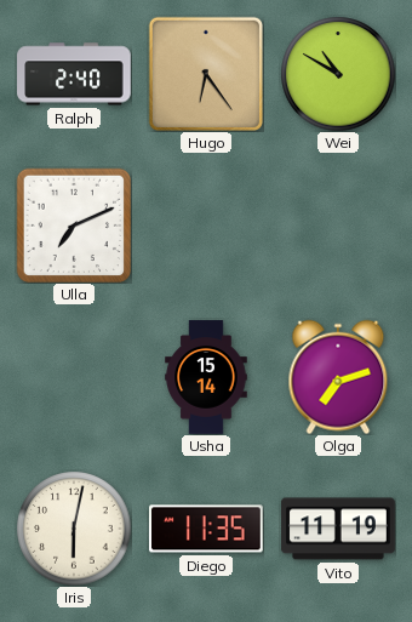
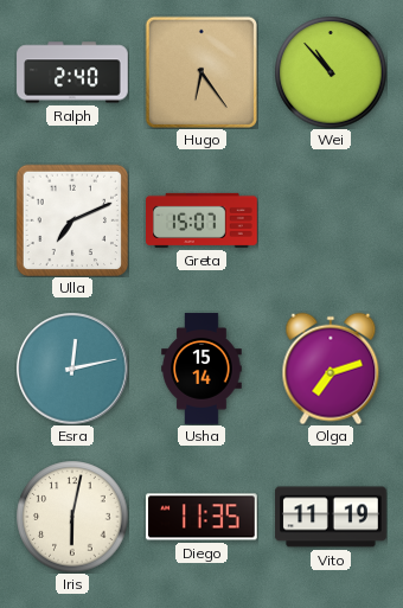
Wei: 10:50 -> 10:53
Greta: none -> 15:07
Esra: none -> 12:13
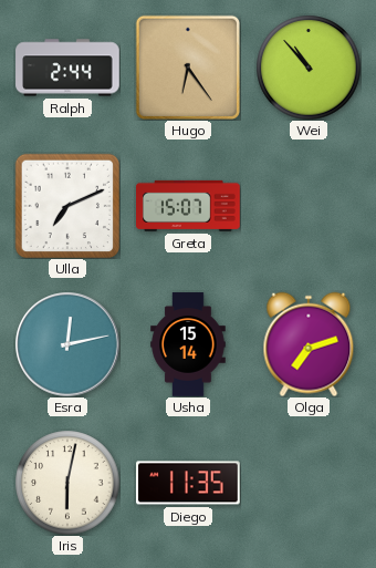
Ralph: 2:40 -> 2:44
Vito: 11:19 -> none
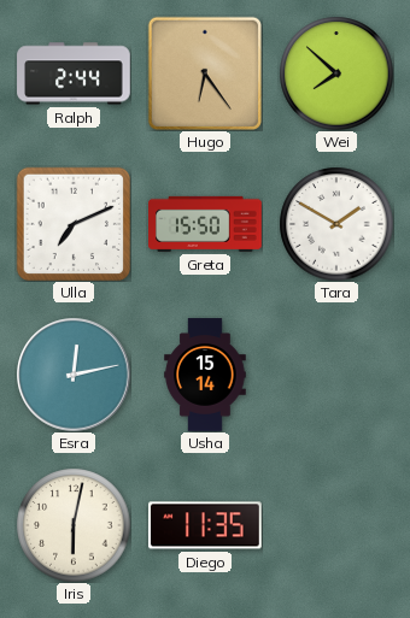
Wei: 10:53 -> 7:52
Greta: 15:07 -> 15:50
Tara: none -> 1:50
Olga: 7:12 -> none
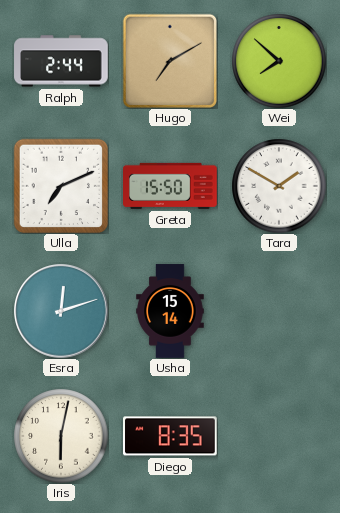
Hugo: 6:24 -> 7:10
Esra: 12:13 -> 12:12
Diego: 11:35 -> 8:35
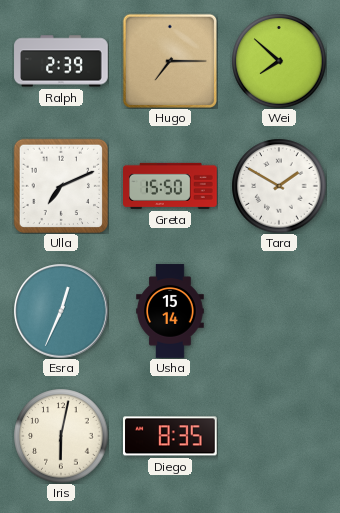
Ralph: 2:44 -> 2:39
Hugo: 7:10 -> 7:15
Esra: 12:12 -> 12:34
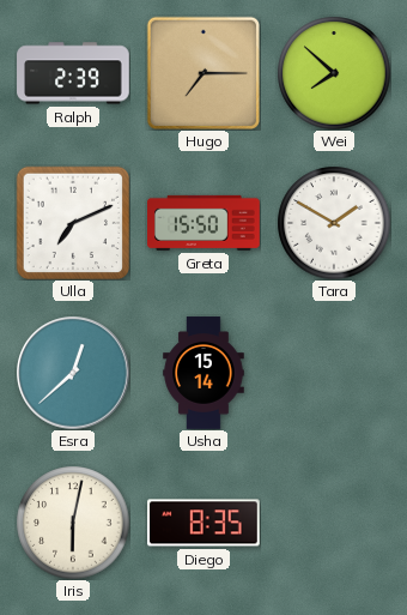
Esra: 12:34 -> 12:38
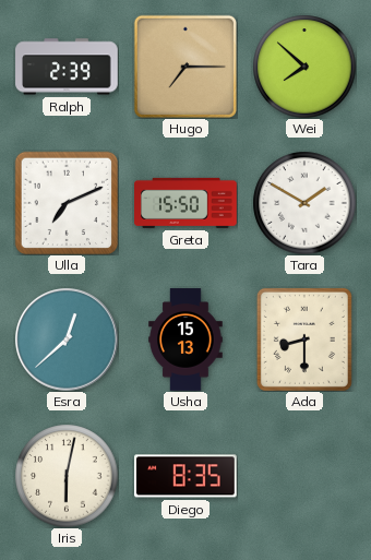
Usha: 15:14 -> 15:13
Ada: none -> 8:30
